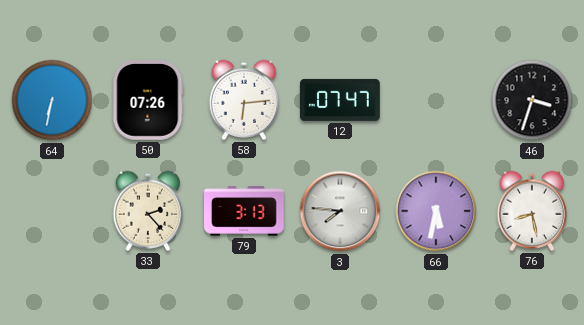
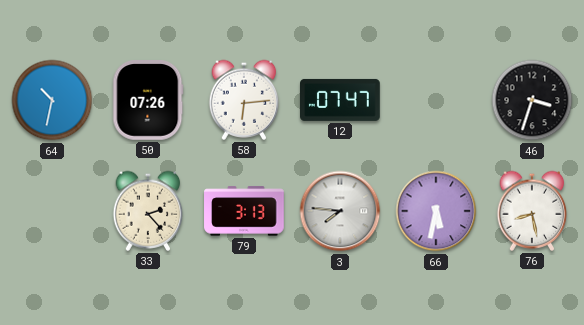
64: 6:32 -> 10:32
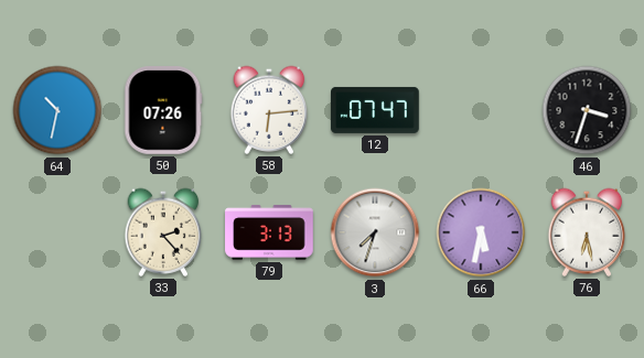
3: 7:46 -> 7:33
76: 8:28 -> 6:28
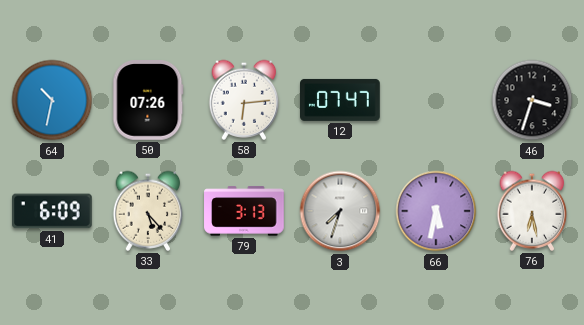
41: none -> 6:09
33: 2:23 -> 5:23
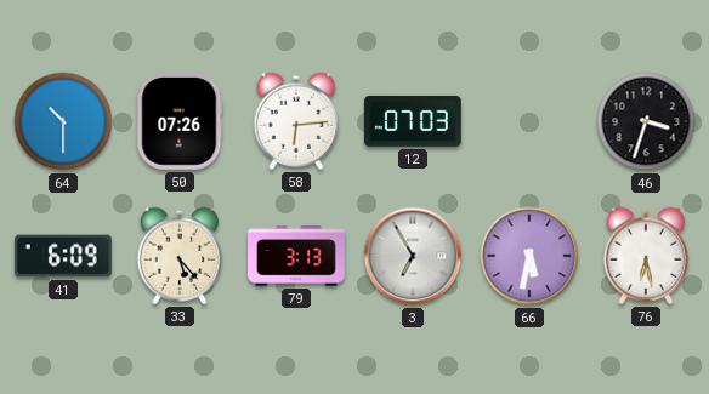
64: 10:32 -> 10:30
12: 07:47 -> 07:03
3: 7:33 -> 6:55
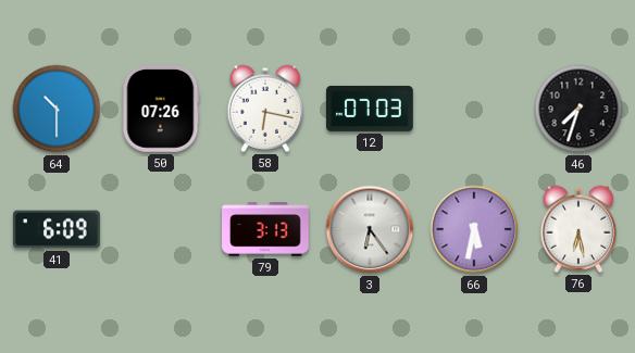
58: 6:14 -> 6:17
46: 3:33 -> 7:33
33: 5:23 -> none
3: 6:55 -> 6:24
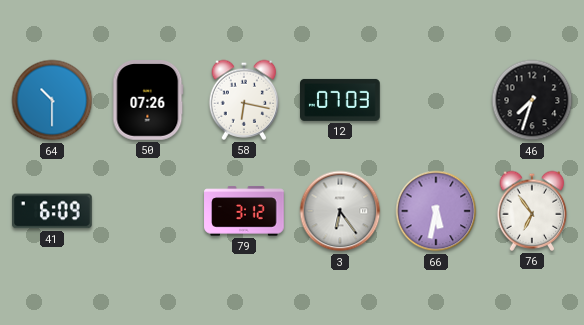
79: 3:13 -> 3:12
76: 6:28 -> 6:54
